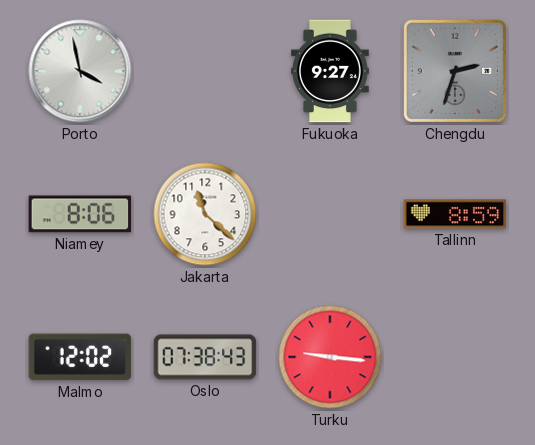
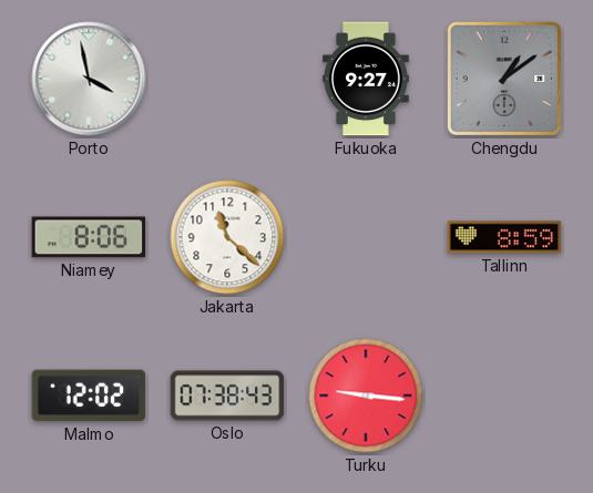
Chengdu: 2:33 -> 1:09
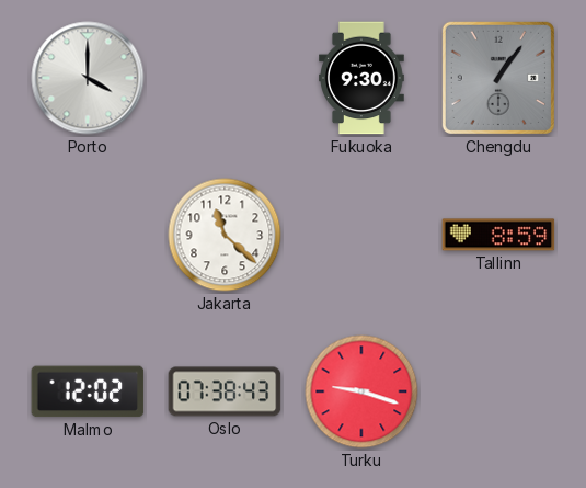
Porto: 3:58 -> 4:00
Fukuoka: 9:27 -> 9:30
Chengdu: 1:09 -> 1:06
Niamey: 8:06 -> none
Turku: 9:16 -> 9:18
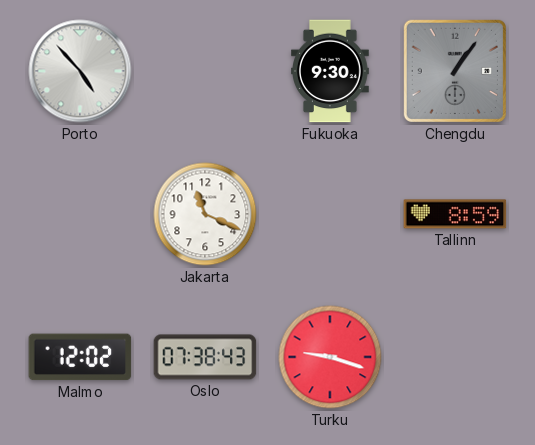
Porto: 4:00 -> 4:53
Jakarta: 11:22 -> 11:19
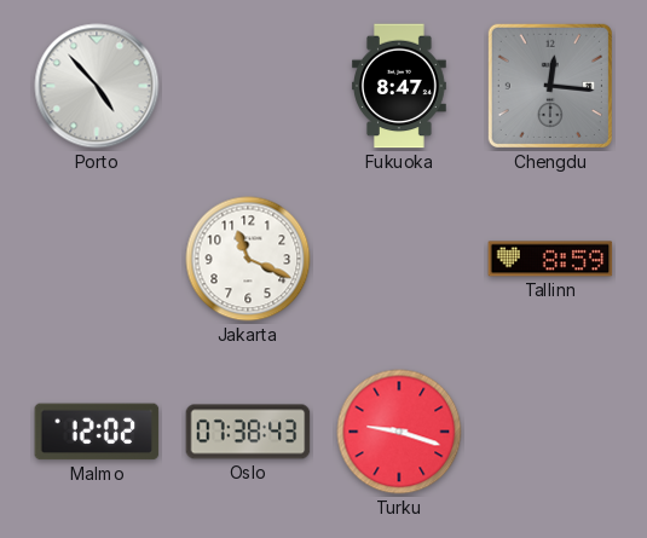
Fukuoka: 9:30 -> 8:47
Chengdu: 1:06 -> 12:16
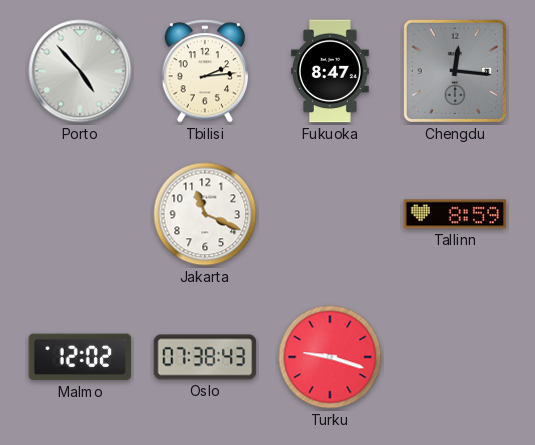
Tbilisi: none -> 2:14
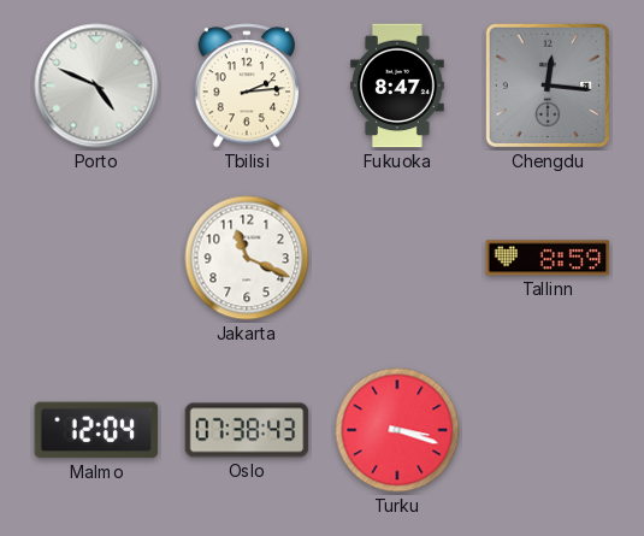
Porto: 4:53 -> 4:49
Malmo: 12:02 -> 12:04
Turku: 9:18 -> 3:18
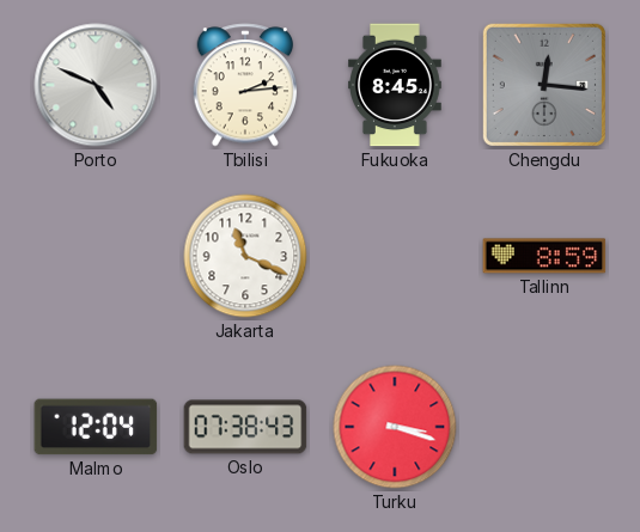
Fukuoka: 8:47 -> 8:45
